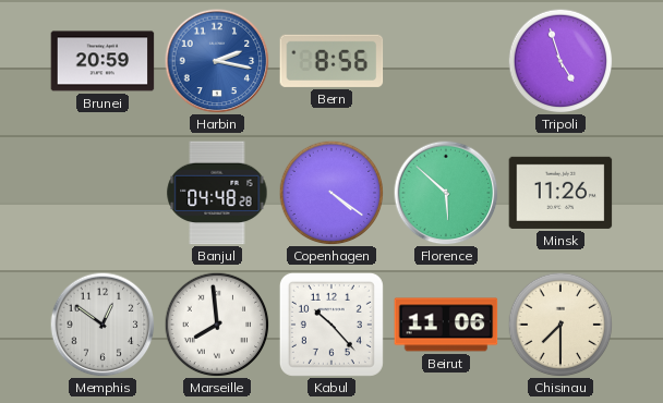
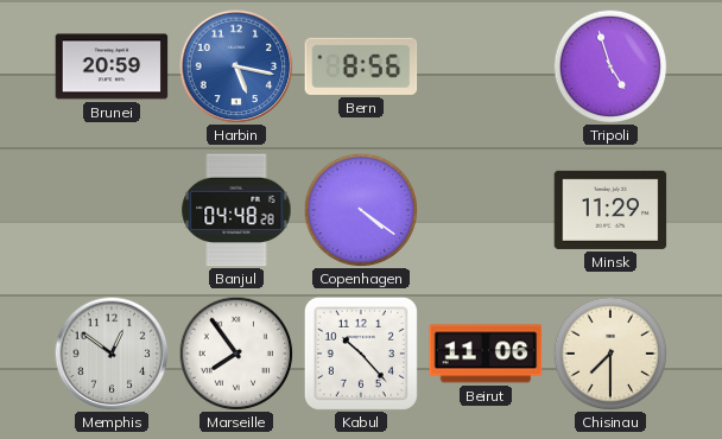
Harbin: 2:17 -> 5:17
Florence: 5:52 -> none
Minsk: 11:26 -> 11:29
Marseille: 7:59 -> 7:54
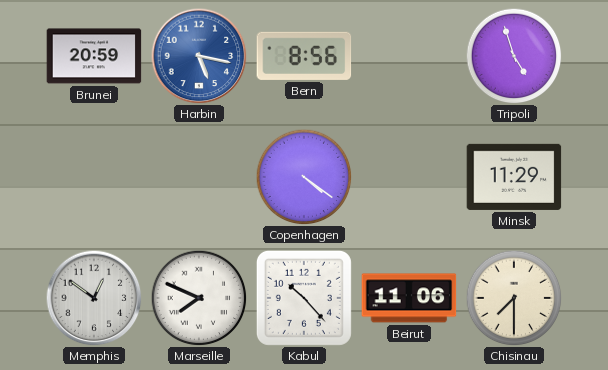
Banjul: 04:48 -> none
Marseille: 7:54 -> 7:49
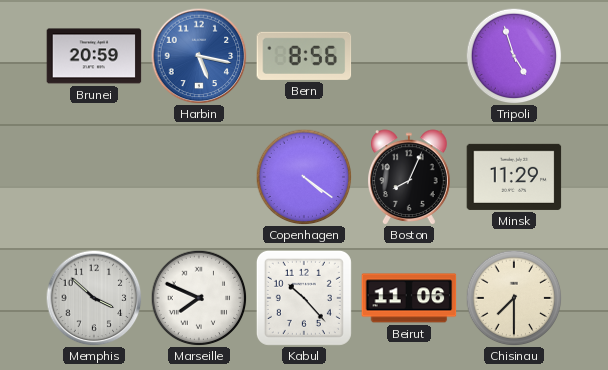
Boston: none -> 8:04
Memphis: 12:51 -> 3:52
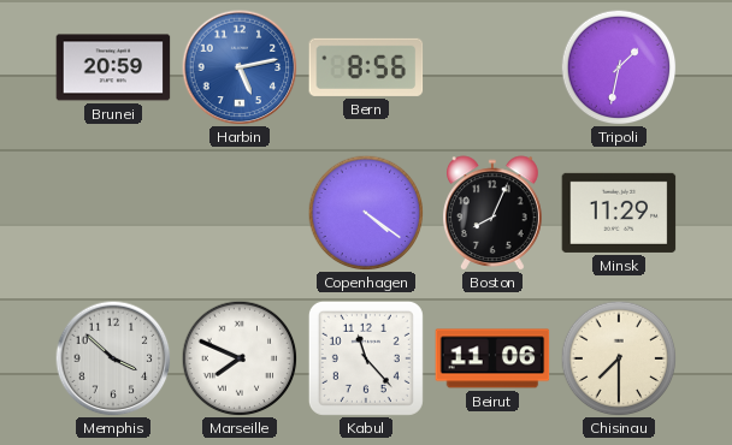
Harbin: 5:17 -> 5:13
Tripoli: 4:57 -> 1:32
Kabul: 10:23 -> 11:23
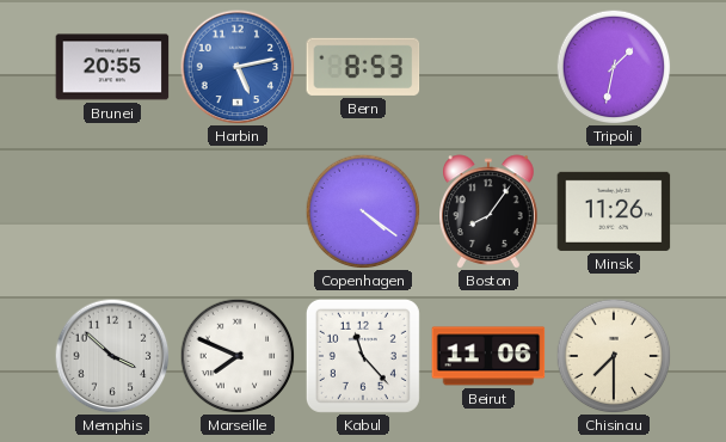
Brunei: 20:59 -> 20:55
Bern: 8:56 -> 8:53
Boston: 8:04 -> 8:06
Minsk: 11:29 -> 11:26
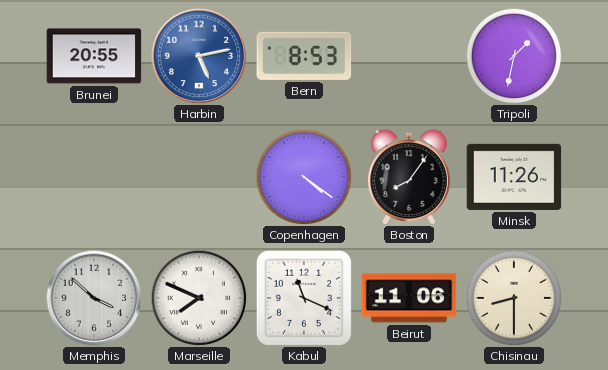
Kabul: 11:23 -> 11:19
Chisinau: 7:30 -> 8:30
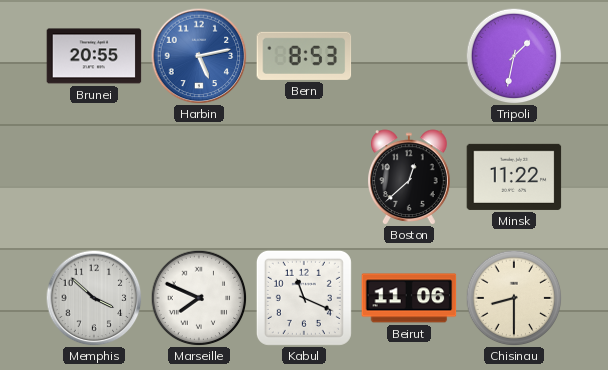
Copenhagen: 4:21 -> none
Boston: 8:06 -> 12:38
Minsk: 11:26 -> 11:22
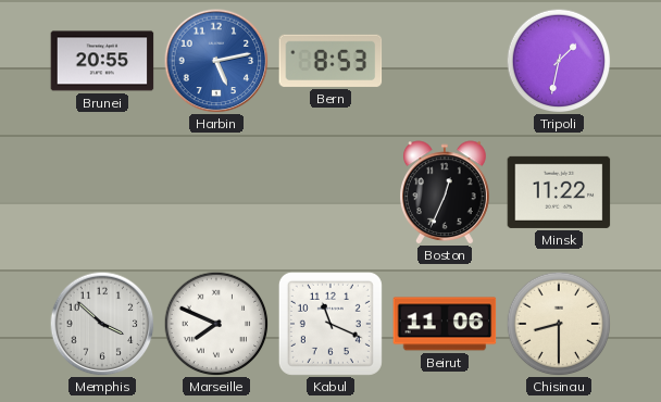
Boston: 12:38 -> 12:34
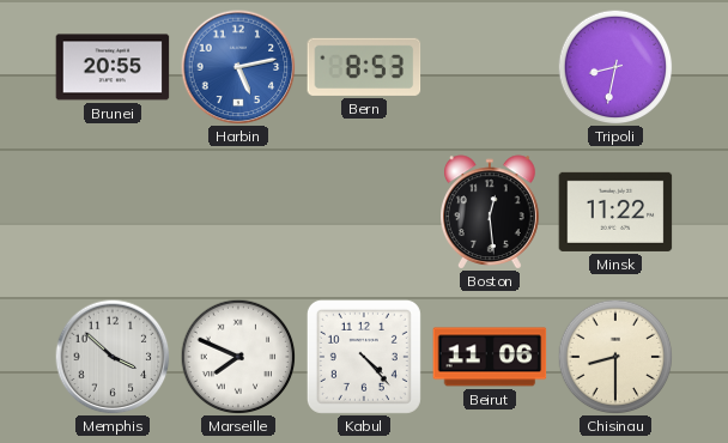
Tripoli: 1:32 -> 8:32
Boston: 12:34 -> 12:29
Kabul: 11:19 -> 4:23
